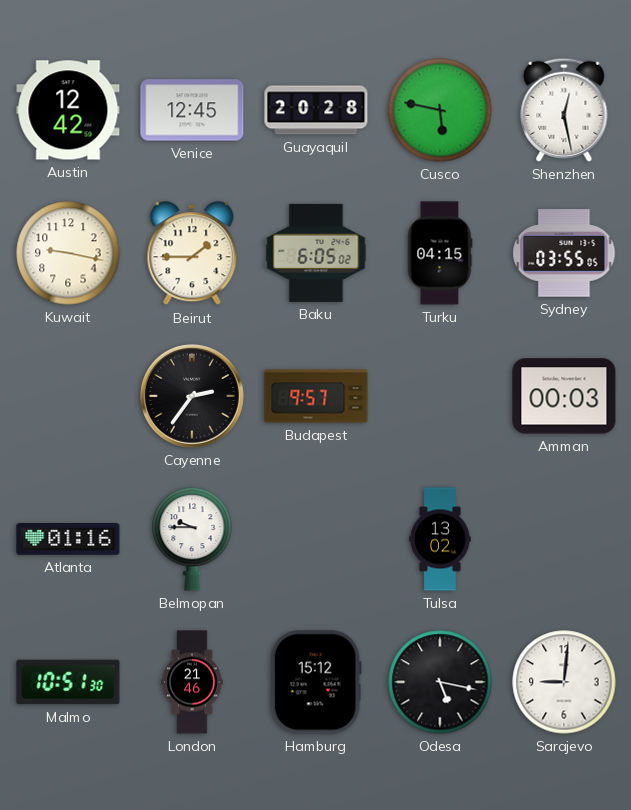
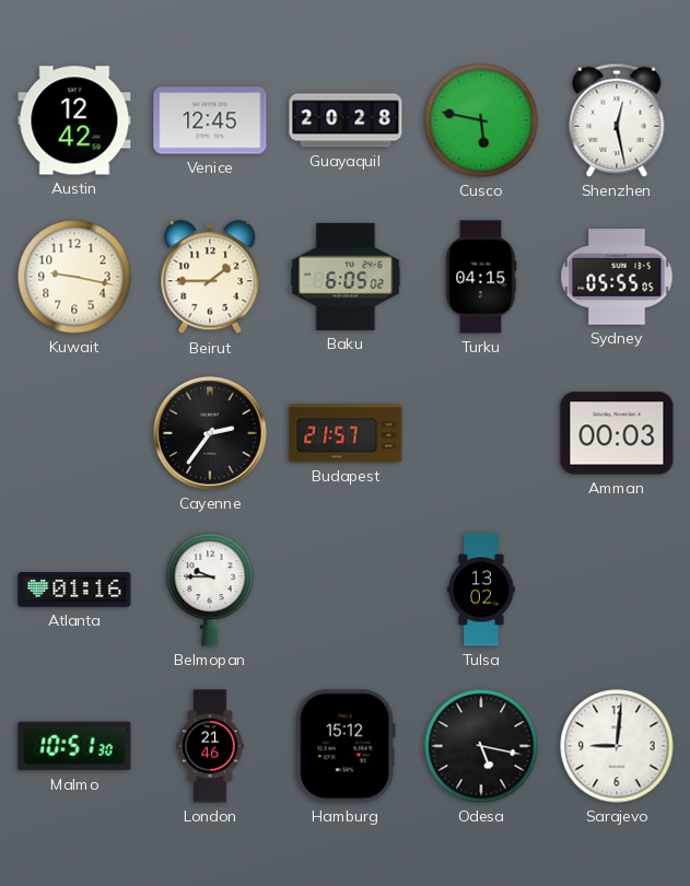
Sydney: 03:55 -> 05:55
Budapest: 9:57 -> 21:57
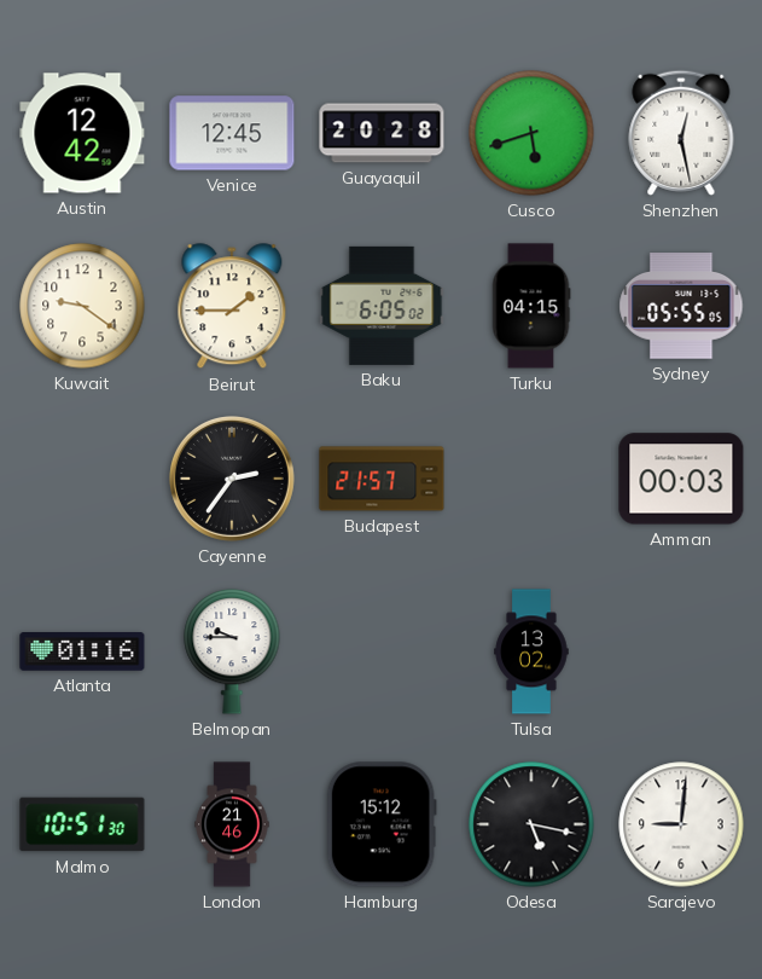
Cusco: 5:47 -> 5:42
Kuwait: 9:17 -> 9:21
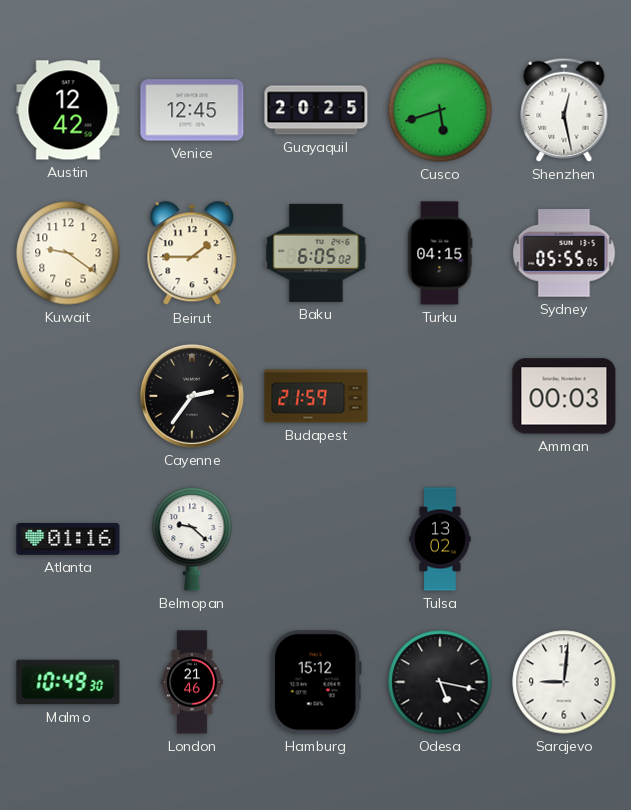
Guayaquil: 20:28 -> 20:25
Budapest: 21:57 -> 21:59
Belmopan: 9:45 -> 9:22
Malmo: 10:51 -> 10:49
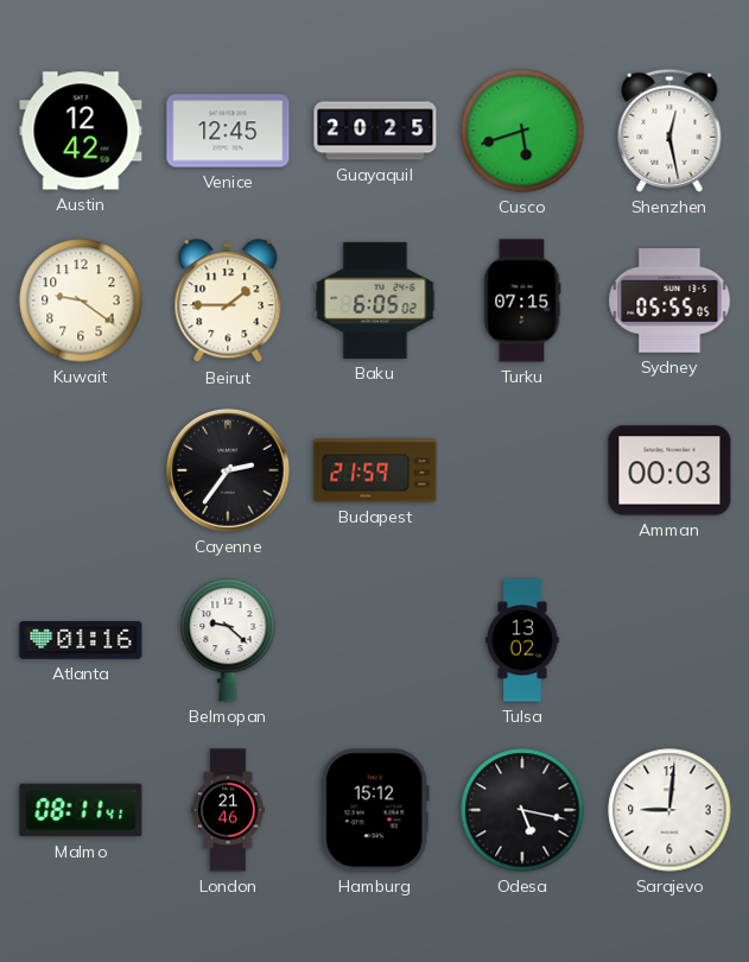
Turku: 04:15 -> 07:15
Malmo: 10:49 -> 08:11
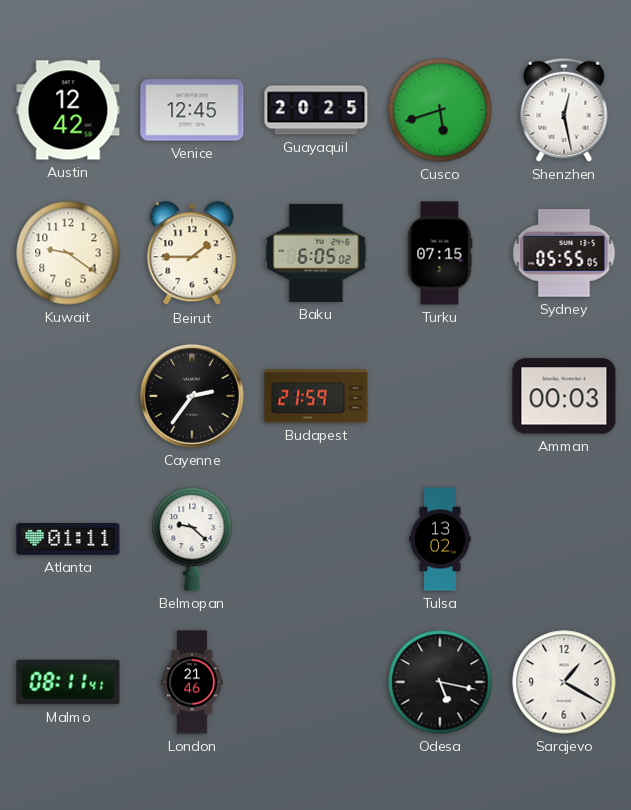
Atlanta: 01:16 -> 01:11
Hamburg: 15:12 -> none
Sarajevo: 9:01 -> 1:20
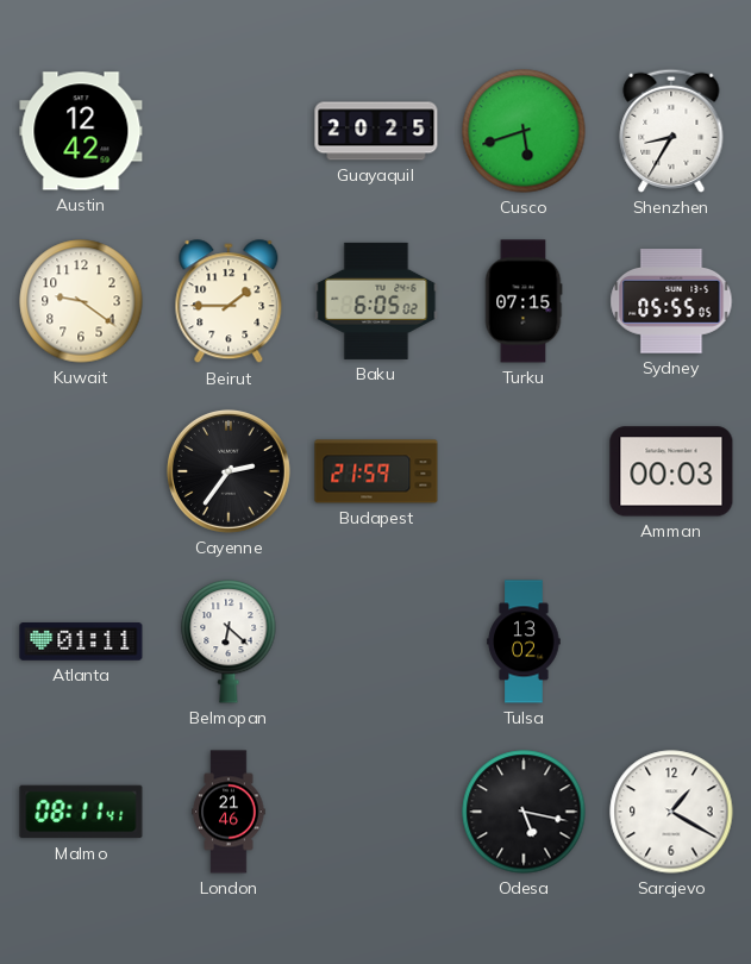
Venice: 12:45 -> none
Shenzhen: 12:28 -> 8:35
Belmopan: 9:22 -> 6:22
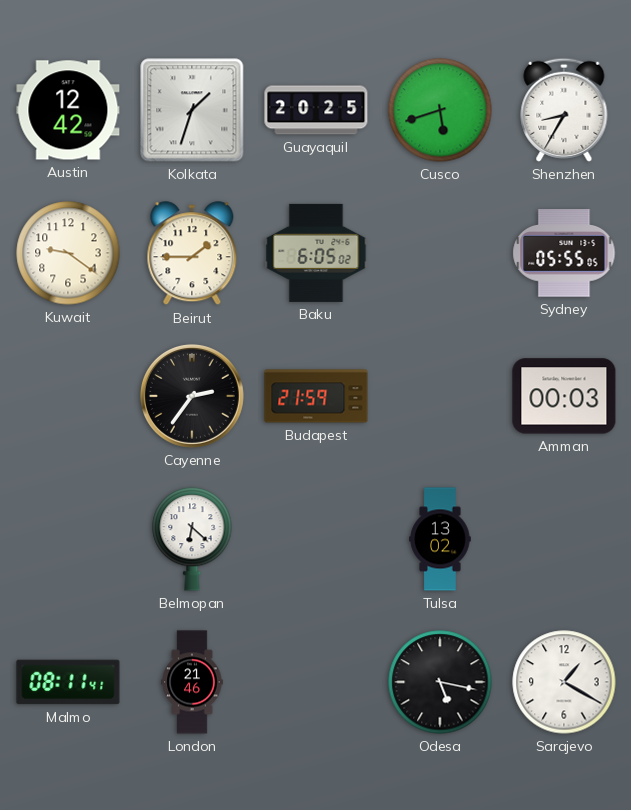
Kolkata: none -> 1:33
Turku: 07:15 -> none
Atlanta: 01:11 -> none
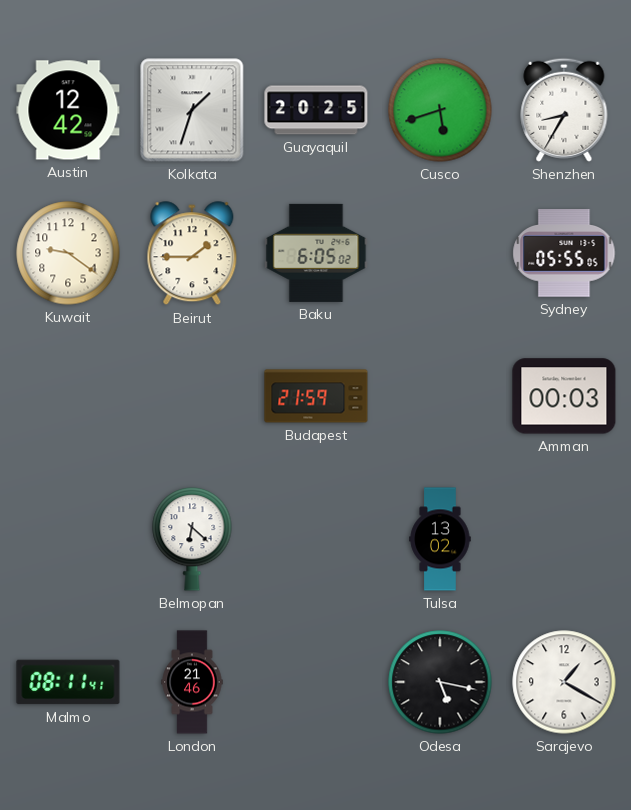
Cayenne: 2:36 -> none
